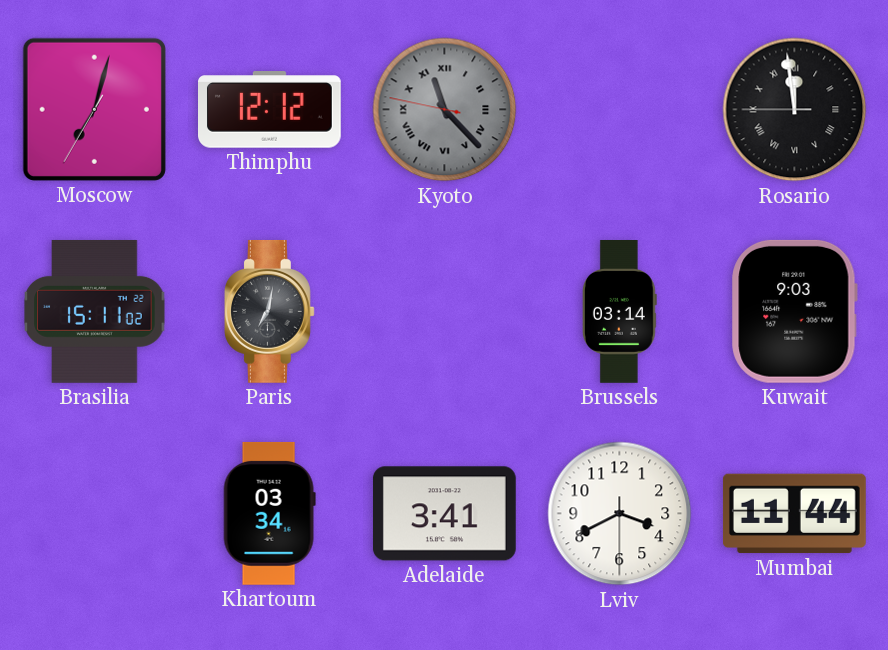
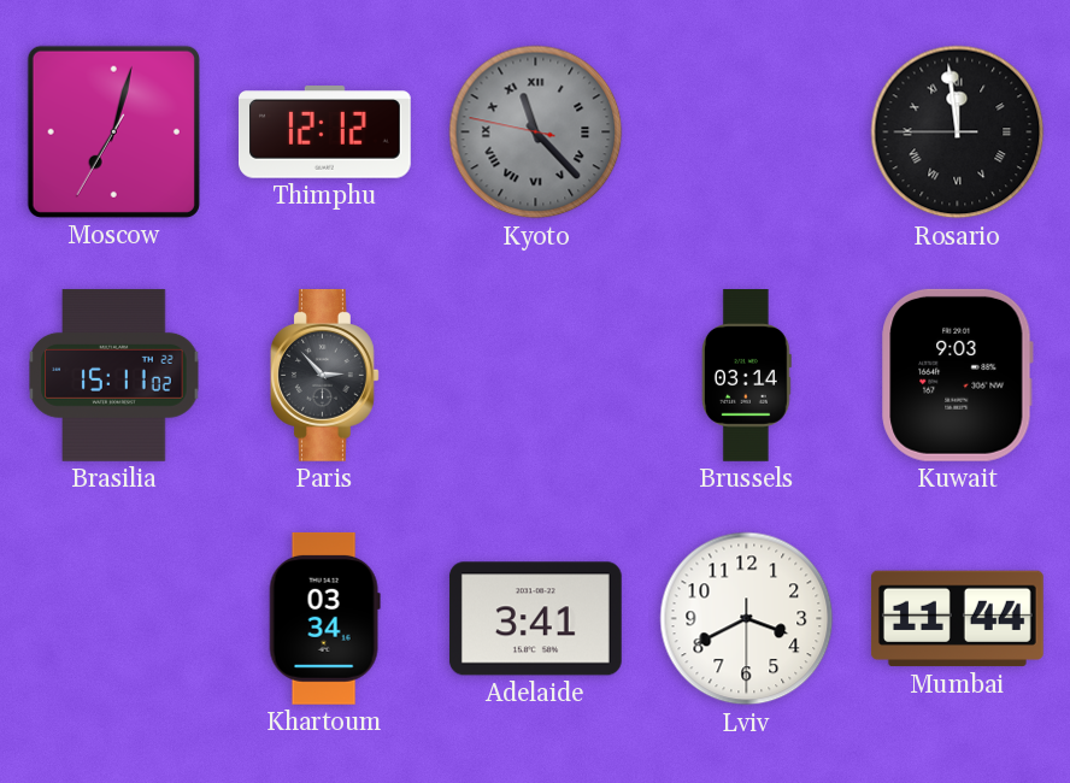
Paris: 7:02 -> 2:53
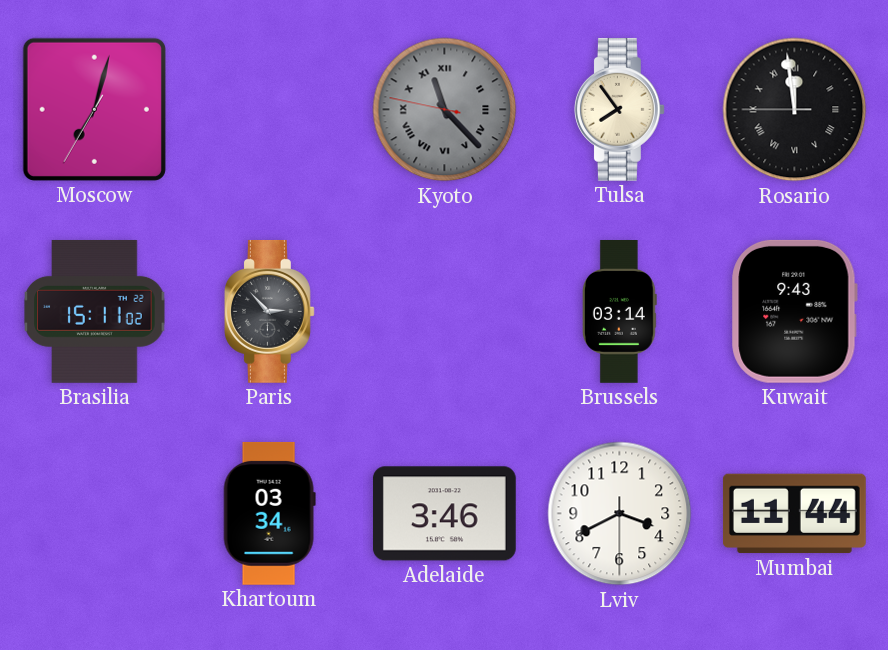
Thimphu: 12:12 -> none
Tulsa: none -> 7:54
Kuwait: 9:03 -> 9:43
Adelaide: 3:41 -> 3:46
